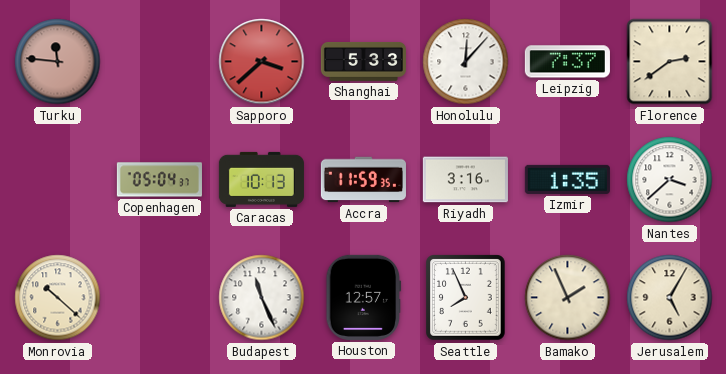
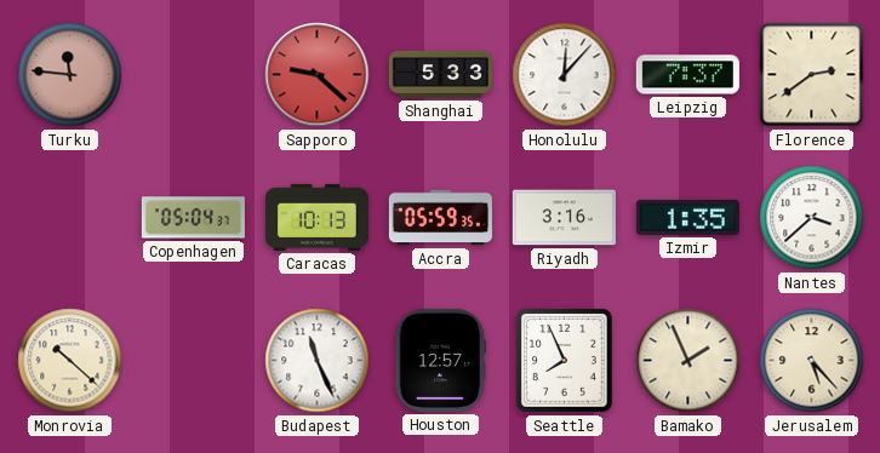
Sapporo: 3:38 -> 9:22
Accra: 11:59 -> 05:59
Jerusalem: 5:05 -> 5:23
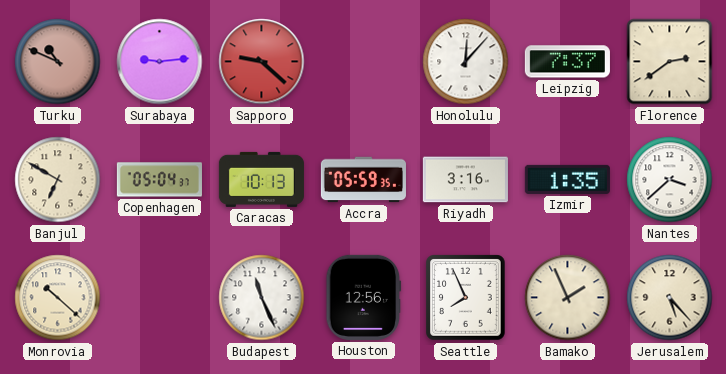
Turku: 11:46 -> 10:49
Surabaya: none -> 9:14
Shanghai: 5:33 -> none
Banjul: none -> 6:50
Houston: 12:57 -> 12:56
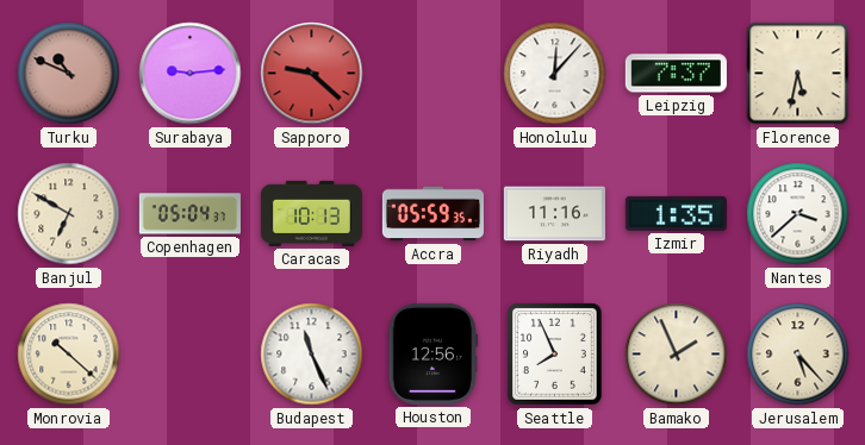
Florence: 2:39 -> 5:32
Riyadh: 3:16 -> 11:16
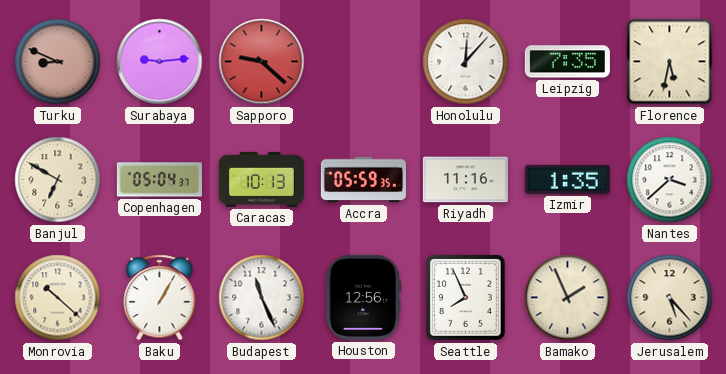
Turku: 10:49 -> 8:49
Leipzig: 7:37 -> 7:35
Baku: none -> 1:05
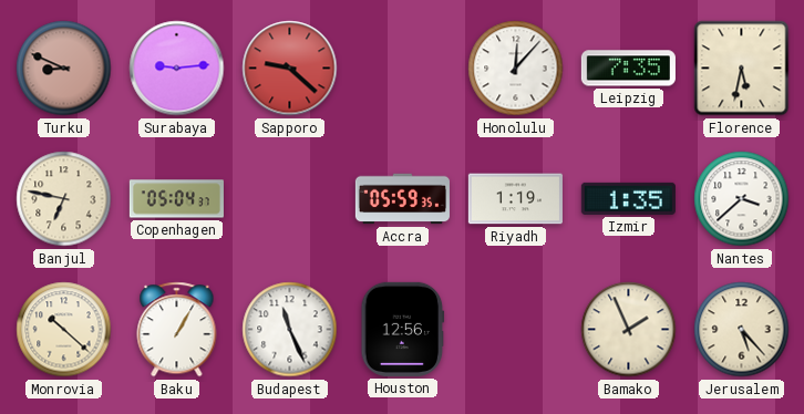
Banjul: 6:50 -> 6:47
Caracas: 10:13 -> none
Riyadh: 11:16 -> 1:19
Seattle: 7:56 -> none
